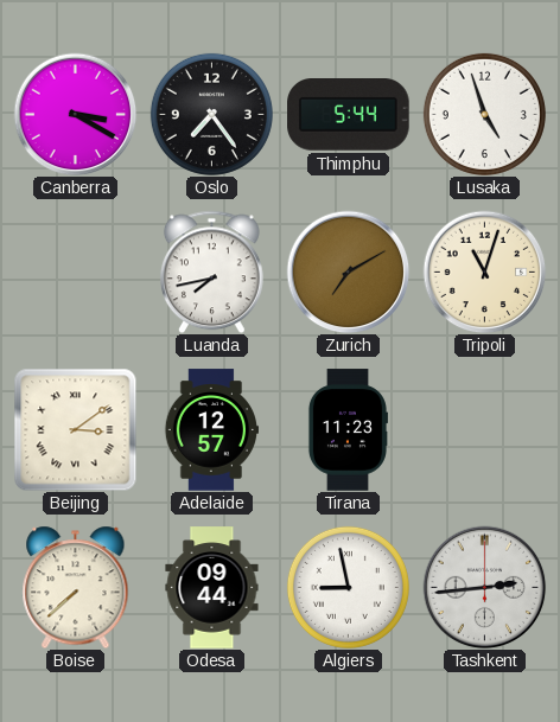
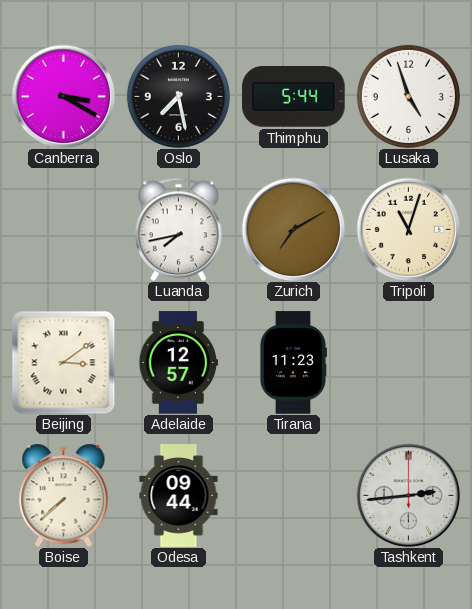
Oslo: 7:24 -> 7:28
Algiers: 8:58 -> none
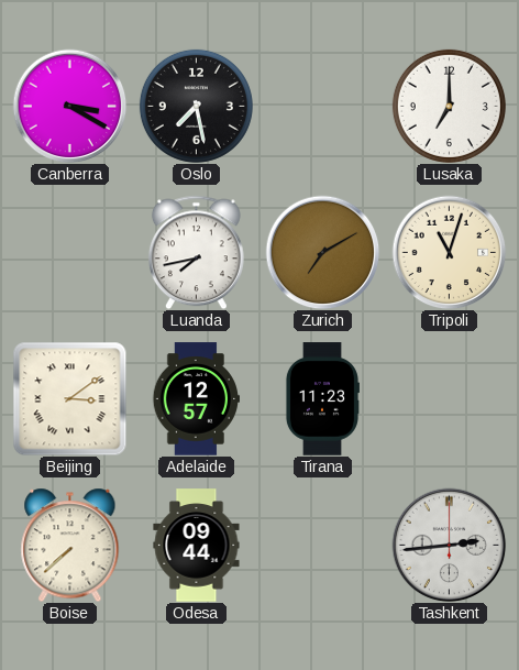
Thimphu: 5:44 -> none
Lusaka: 4:57 -> 7:00
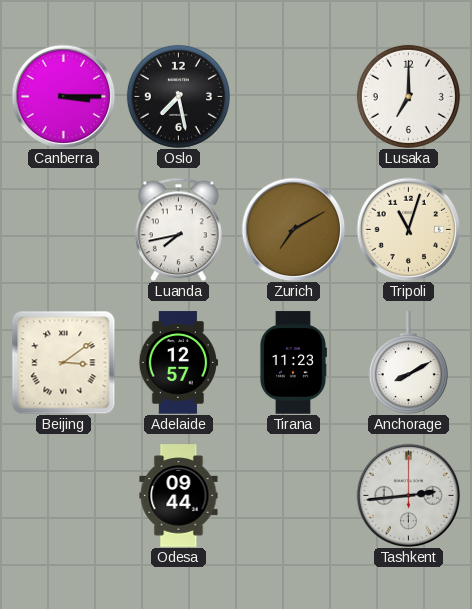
Canberra: 3:20 -> 3:15
Anchorage: none -> 8:10
Boise: 7:38 -> none
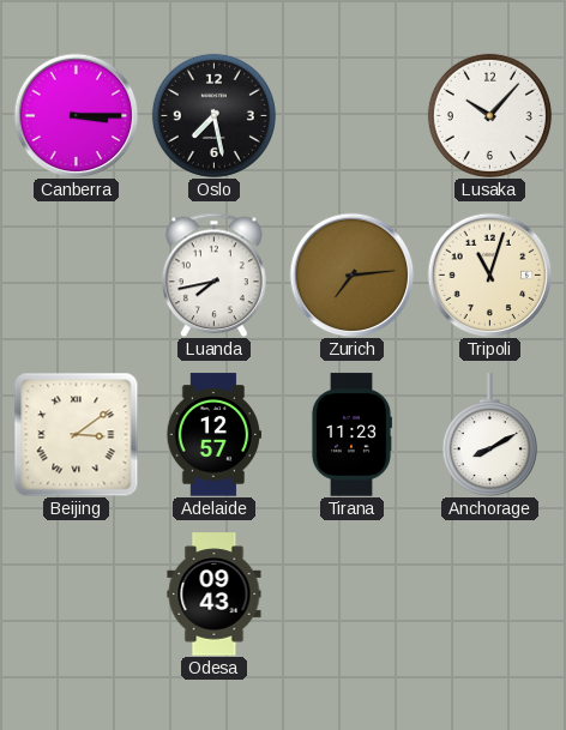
Lusaka: 7:00 -> 10:07
Zurich: 7:10 -> 7:14
Odesa: 09:44 -> 09:43
Tashkent: 2:44 -> none
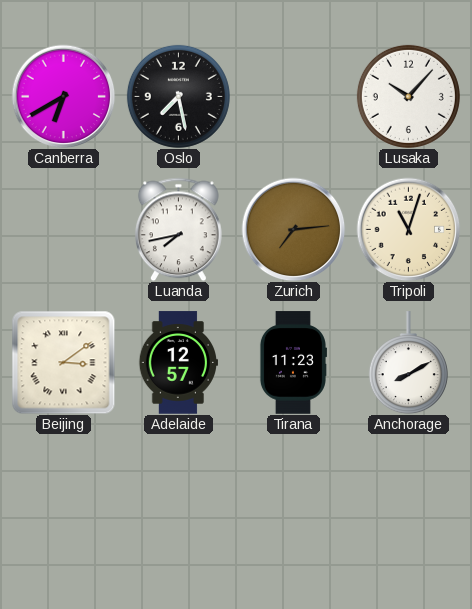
Canberra: 3:15 -> 6:40
Odesa: 09:43 -> none
